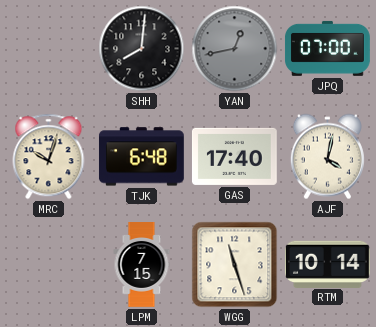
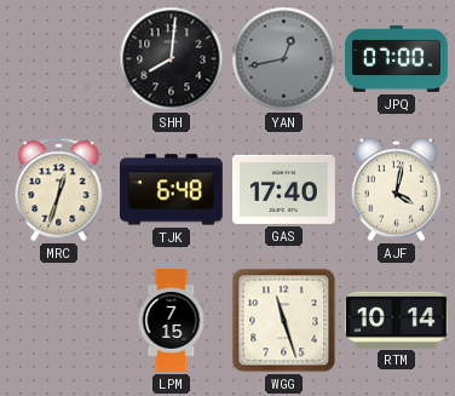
MRC: 10:03 -> 12:33
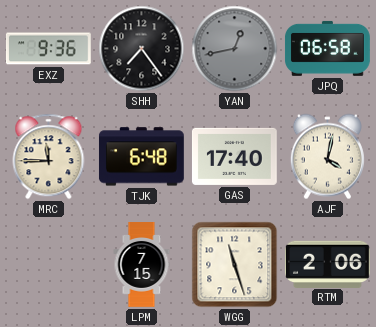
EXZ: none -> 9:36
SHH: 8:01 -> 7:24
JPQ: 07:00 -> 06:58
MRC: 12:33 -> 11:45
RTM: 10:14 -> 2:06
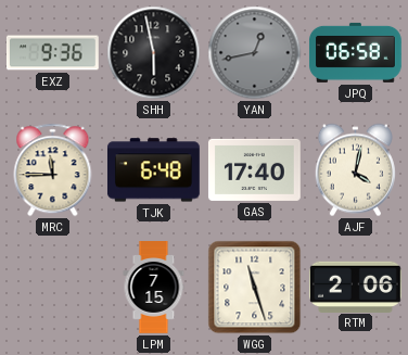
SHH: 7:24 -> 5:58
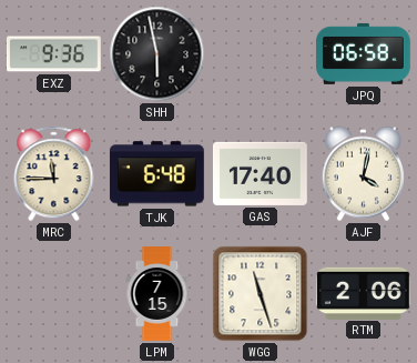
YAN: 12:43 -> none
